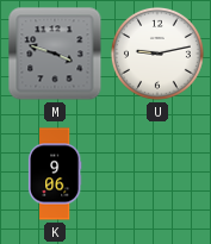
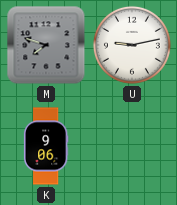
M: 3:48 -> 7:48
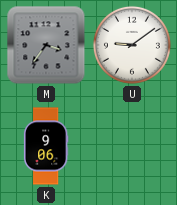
M: 7:48 -> 3:36
U: 9:13 -> 9:09
